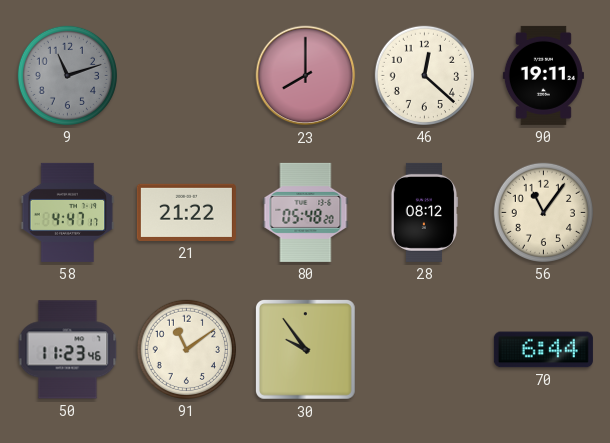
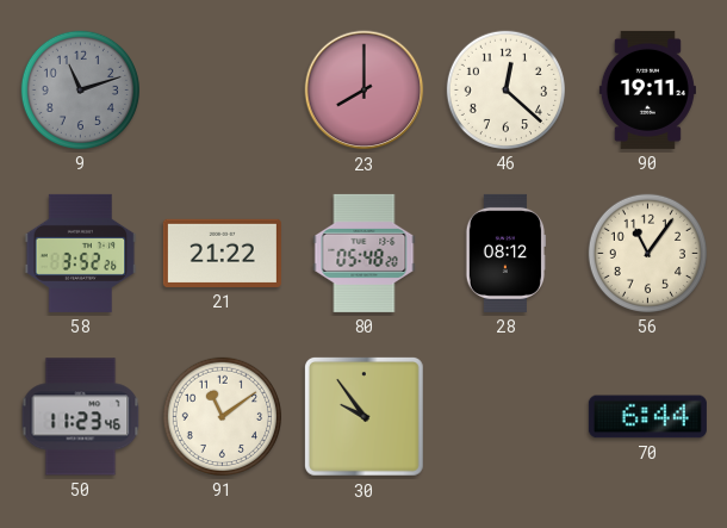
58: 4:47 -> 3:52
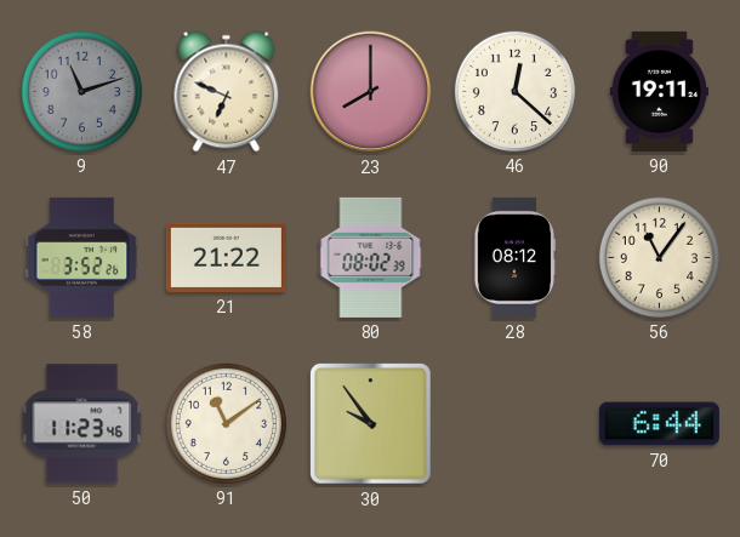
47: none -> 6:49
80: 05:48 -> 08:02
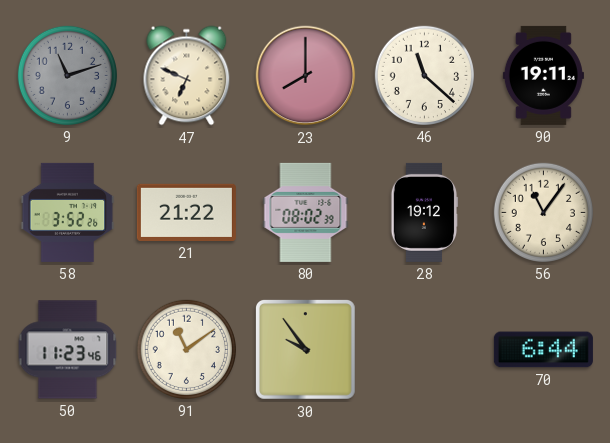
46: 12:22 -> 11:22
28: 08:12 -> 19:12
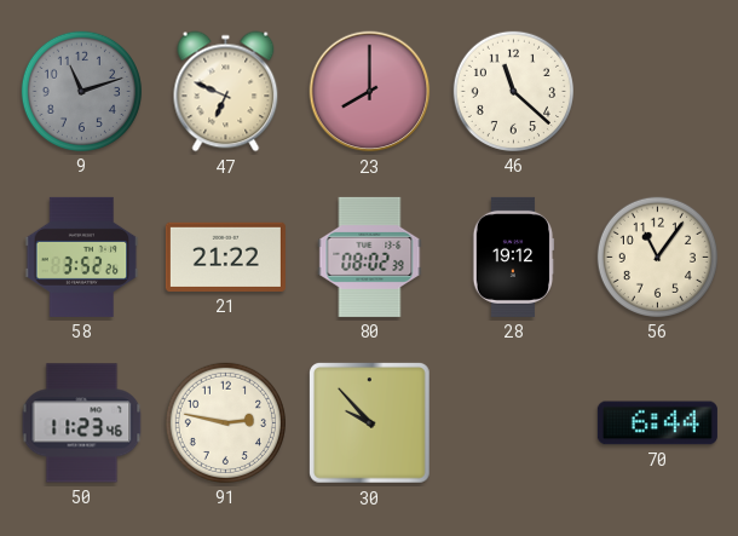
90: 19:11 -> none
91: 11:09 -> 2:47
30: 9:54 -> 9:53
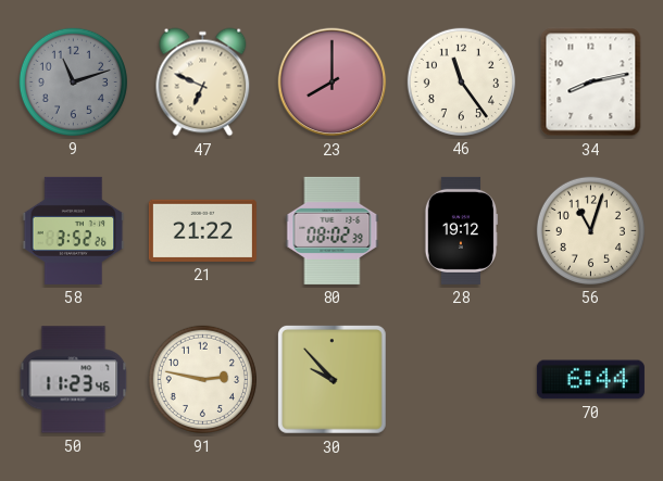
46: 11:22 -> 11:24
34: none -> 8:13
56: 11:06 -> 11:03
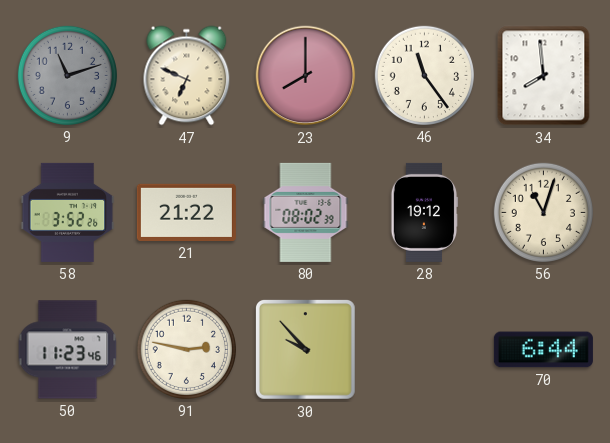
34: 8:13 -> 7:59
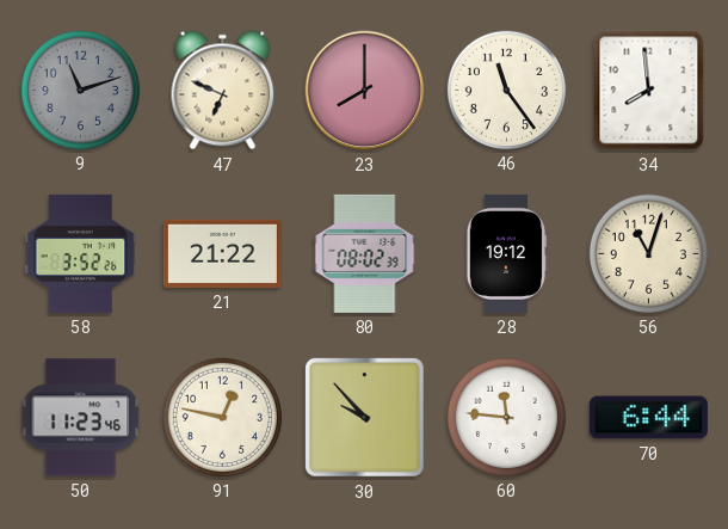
91: 2:47 -> 12:47
60: none -> 11:46
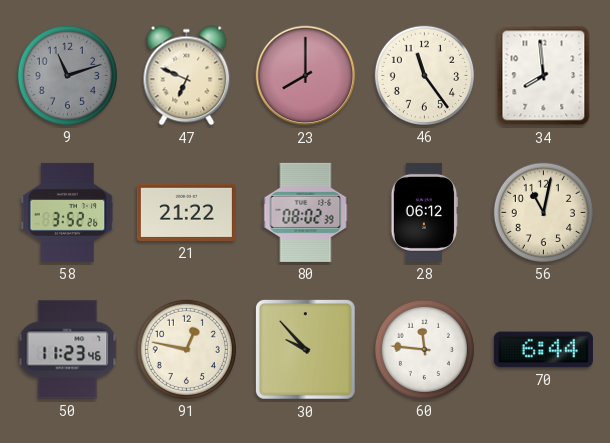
28: 19:12 -> 06:12
56: 11:03 -> 11:02
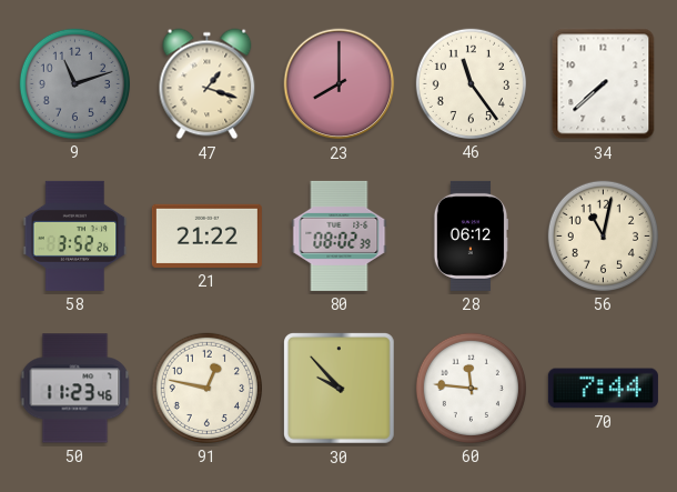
47: 6:49 -> 1:18
34: 7:59 -> 7:38
70: 6:44 -> 7:44
